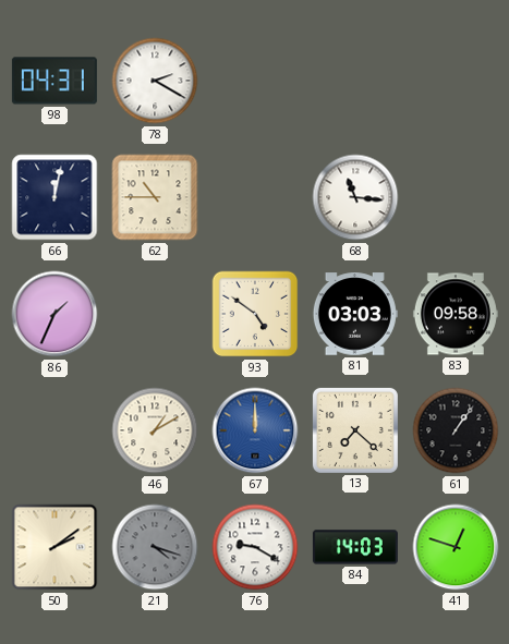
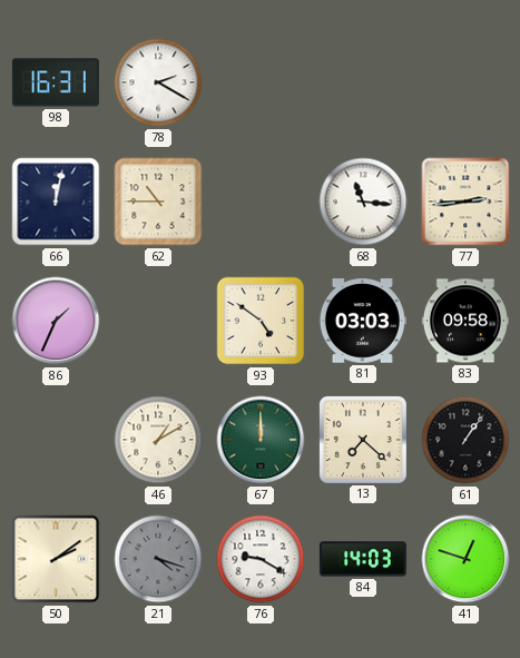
98: 04:31 -> 16:31
77: none -> 2:44
67 dial: blue -> green
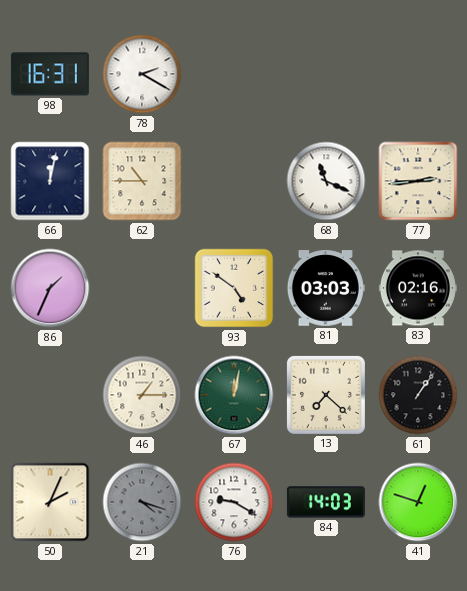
68: 11:16 -> 11:19
83: 09:58 -> 02:16
46: 1:10 -> 1:15
67: 12:00 -> 12:02
50: 2:09 -> 2:04
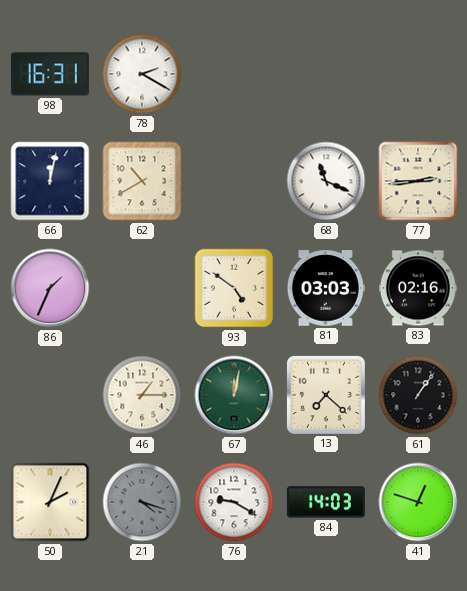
62: 10:45 -> 10:40
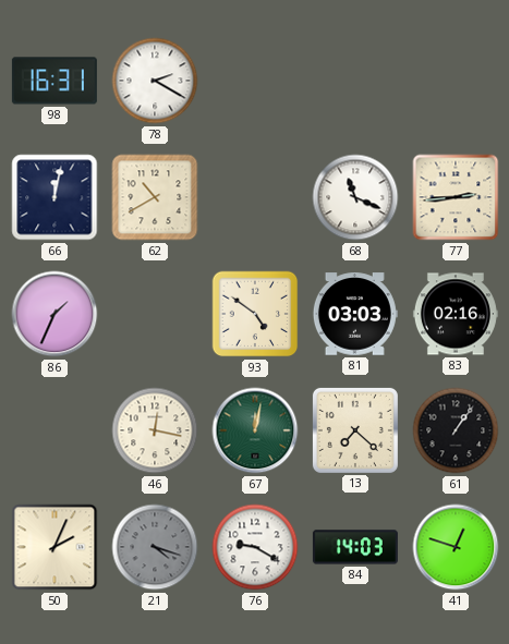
46: 1:15 -> 12:17
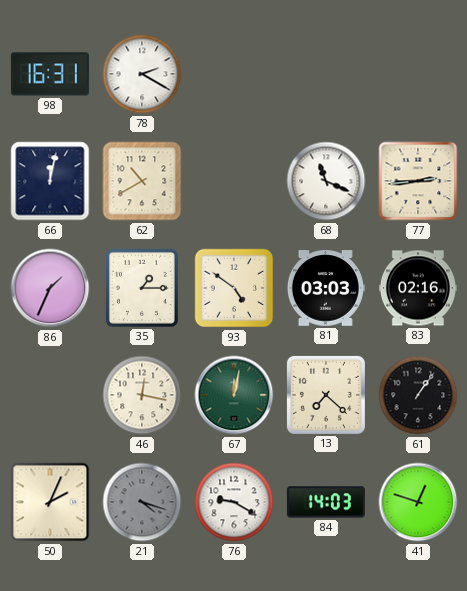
35: none -> 1:15
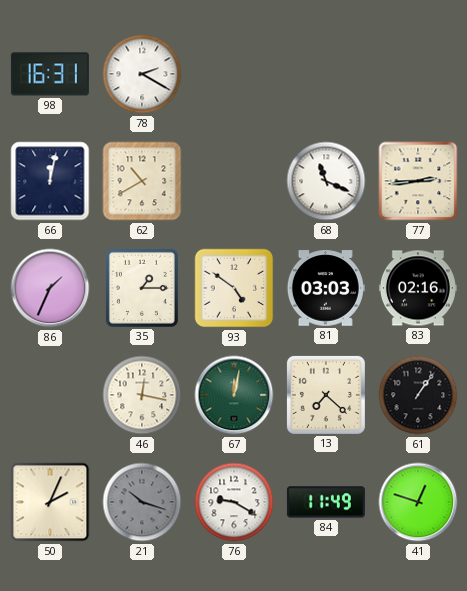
21: 4:18 -> 10:18
84: 14:03 -> 11:49
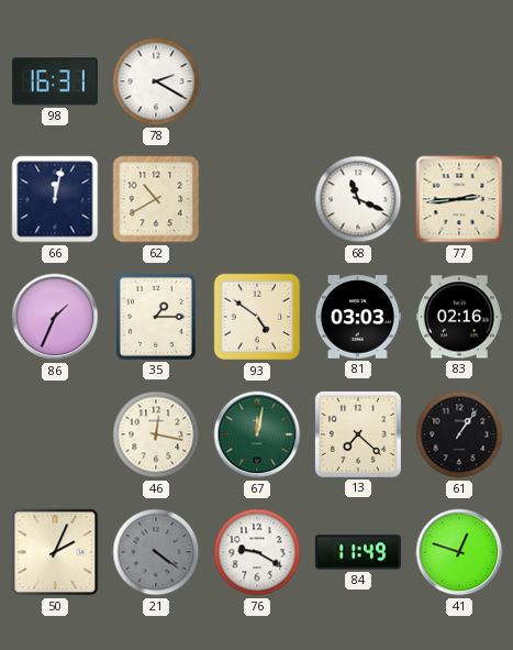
21: 10:18 -> 4:21
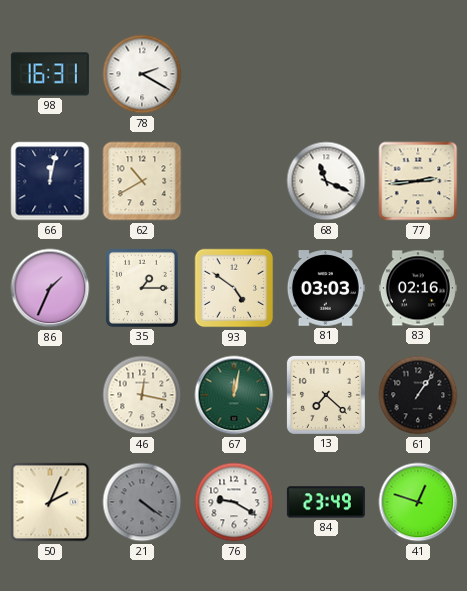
84: 11:49 -> 23:49
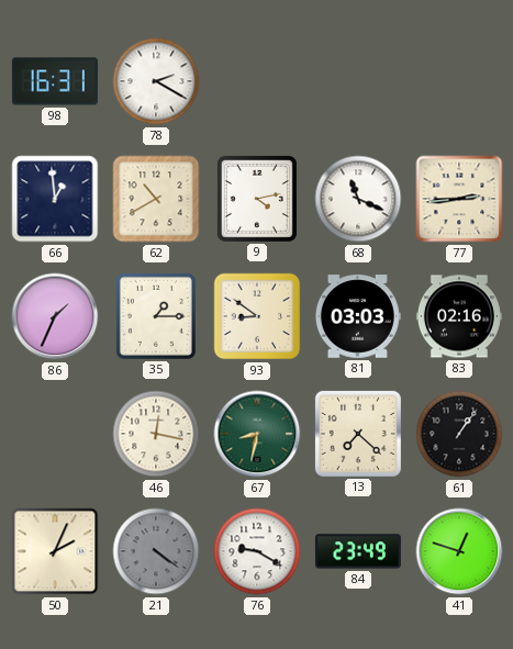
66: 12:02 -> 12:59
9: none -> 4:13
93: 4:51 -> 8:51
67: 12:02 -> 8:32
